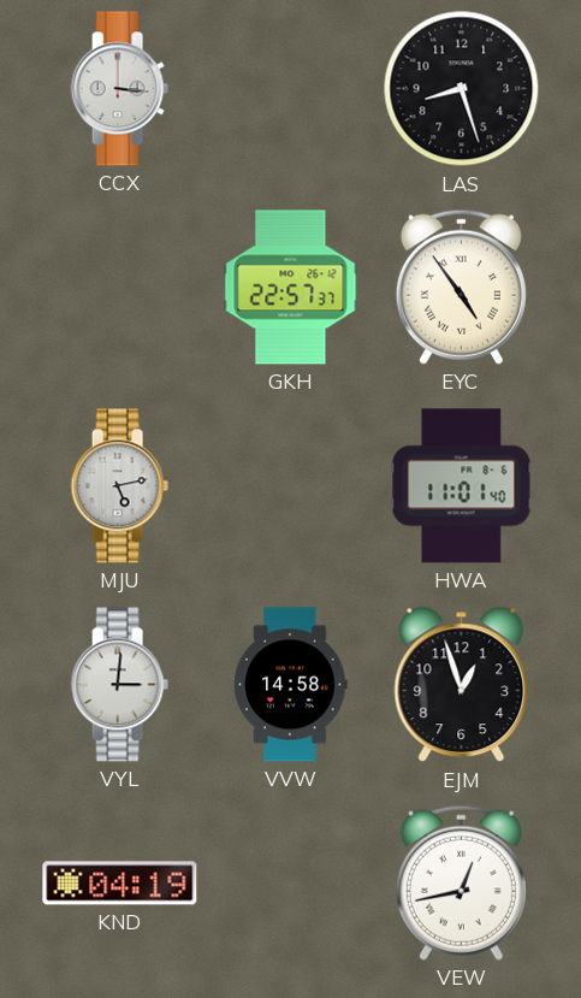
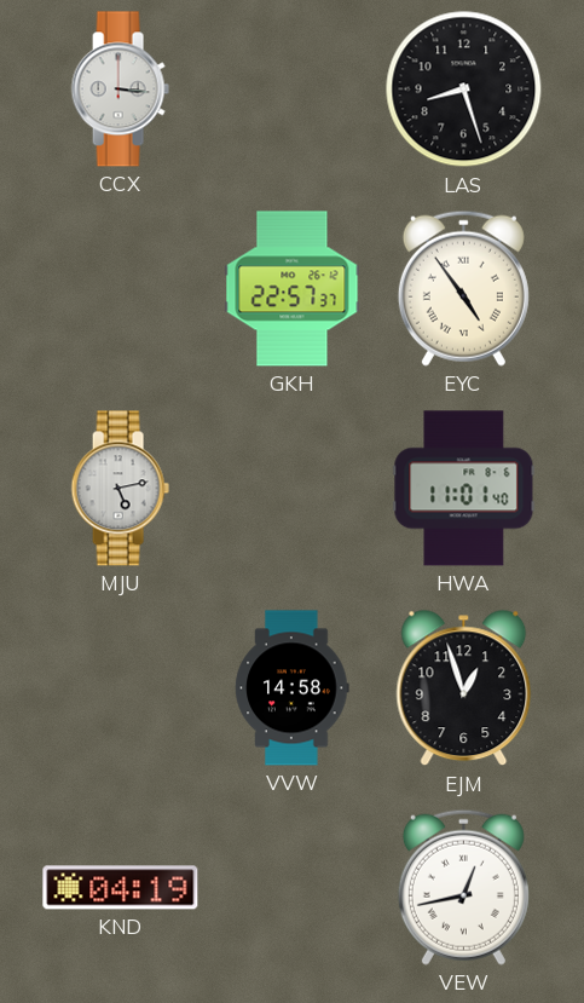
VYL: 3:01 -> none
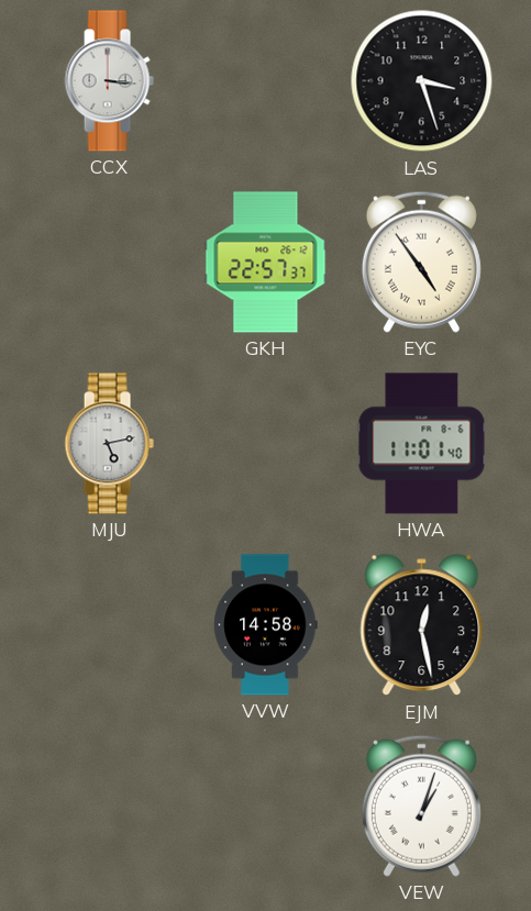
LAS: 8:27 -> 3:27
EJM: 12:57 -> 12:28
KND: 04:19 -> none
VEW: 12:43 -> 1:03
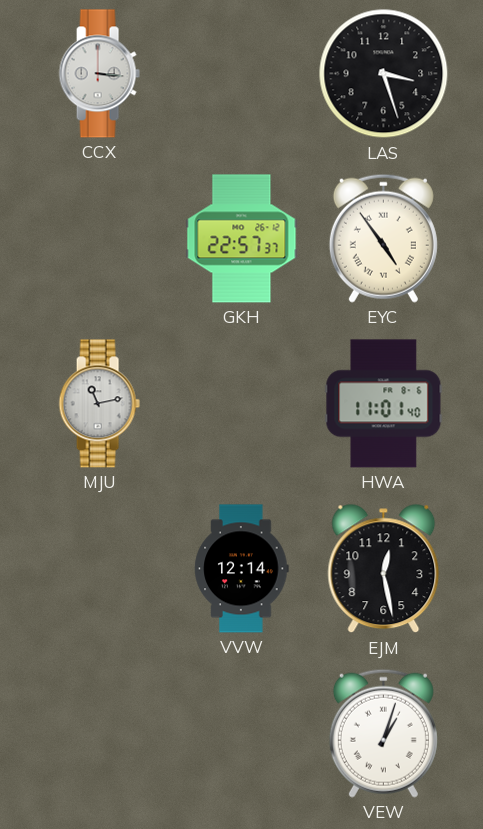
MJU: 5:13 -> 11:13
VVW: 14:58 -> 12:14
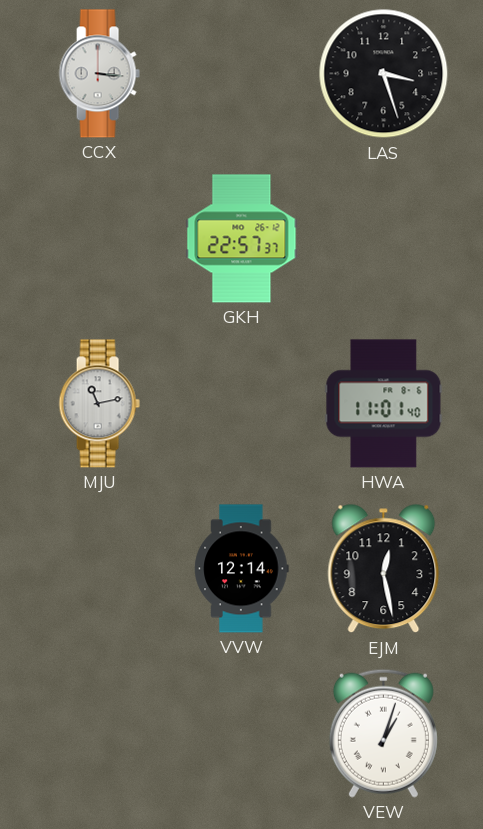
EYC: 4:54 -> none
